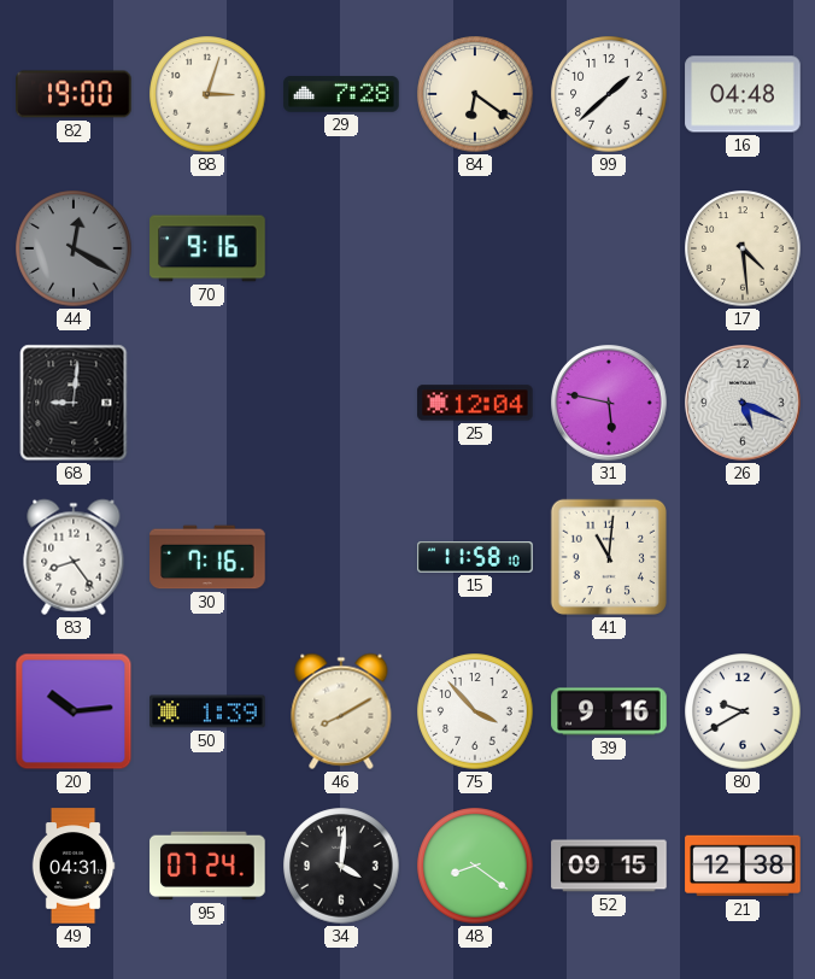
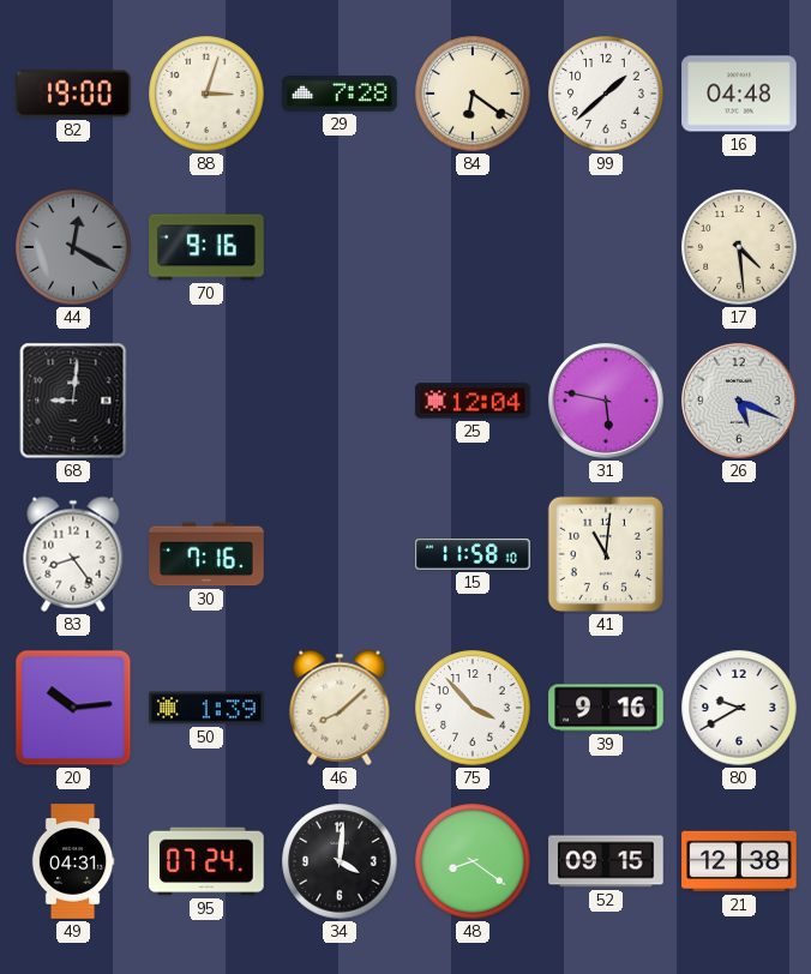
46: 8:10 -> 8:08
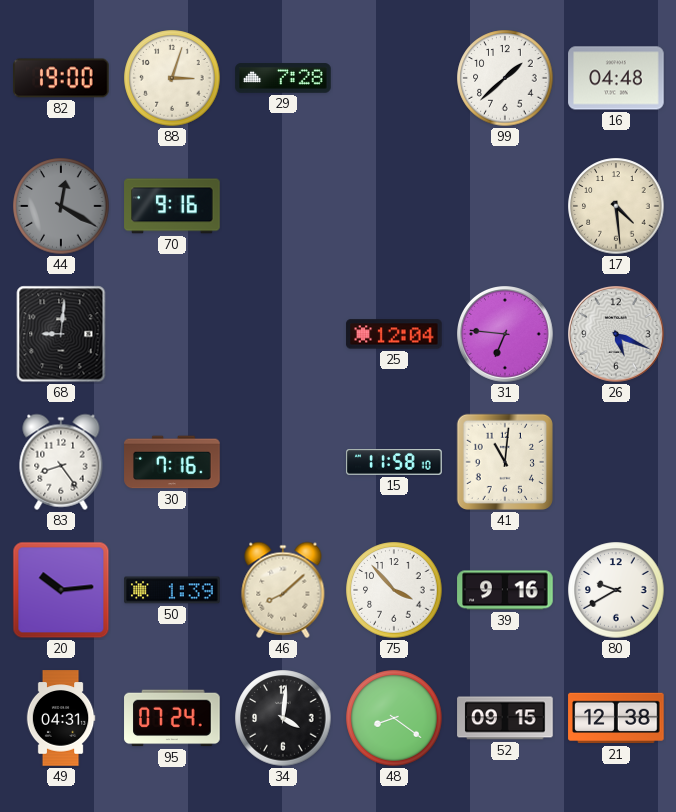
84: 6:21 -> none
31: 5:47 -> 6:46
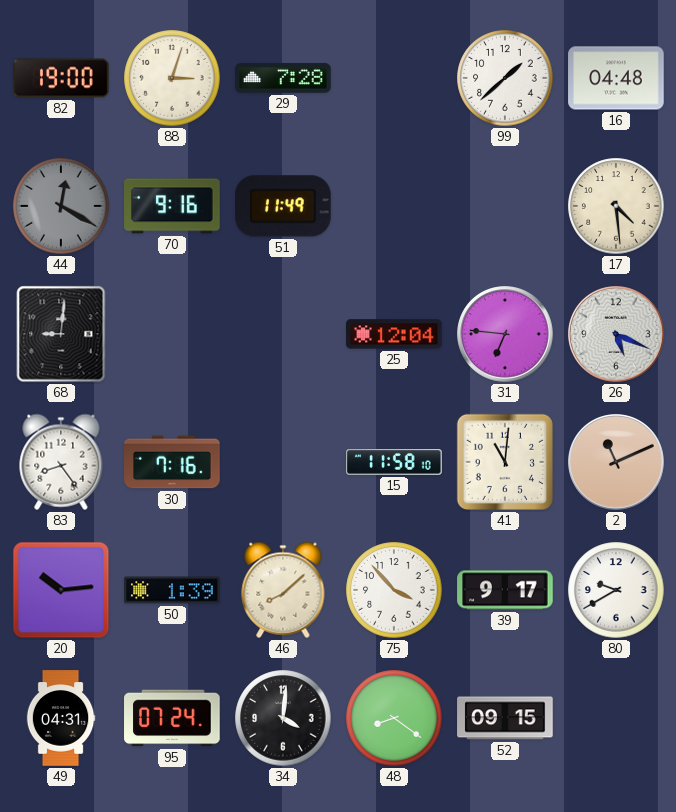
51: none -> 11:49
2: none -> 11:11
39: 9:16 -> 9:17
21: 12:38 -> none
